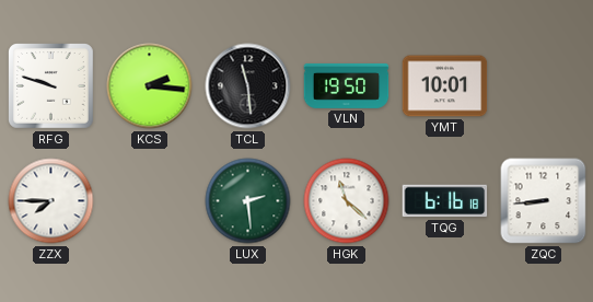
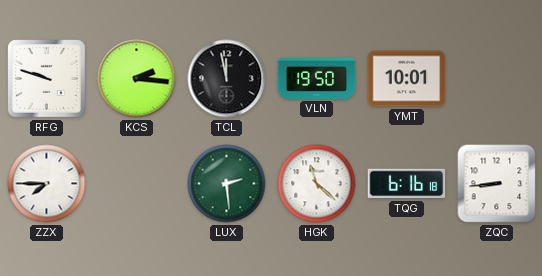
TCL: 11:29 -> 11:58
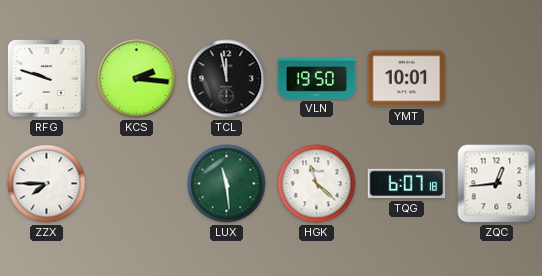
LUX: 2:29 -> 11:29
TQG: 6:16 -> 6:07
ZQC: 8:44 -> 12:44
